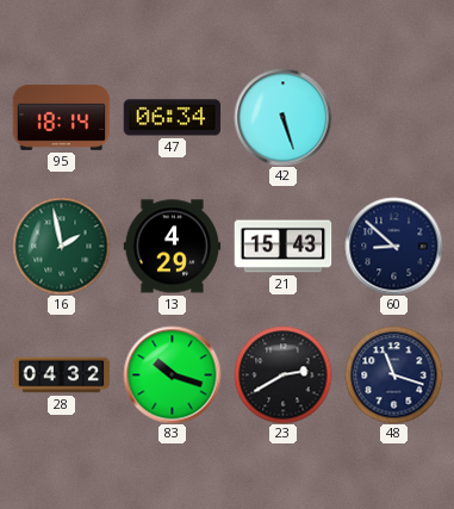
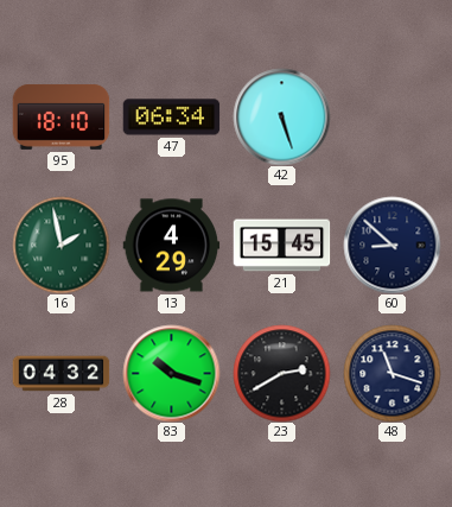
95: 18:14 -> 18:10
21: 15:43 -> 15:45
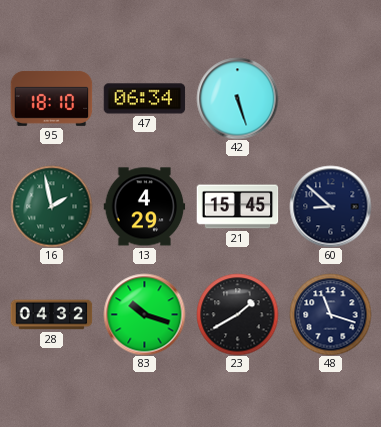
23: 2:40 -> 1:40
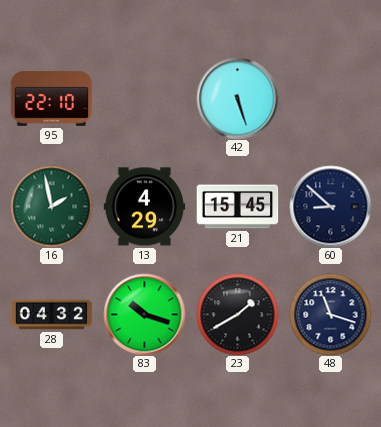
95: 18:10 -> 22:10
47: 06:34 -> none
